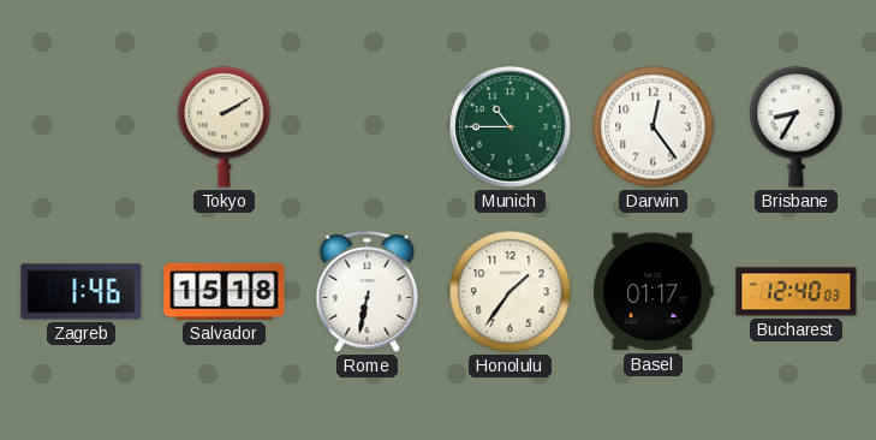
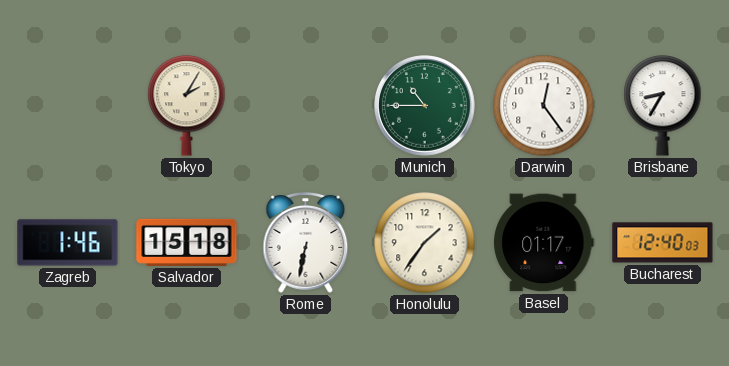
Tokyo: 2:10 -> 2:05
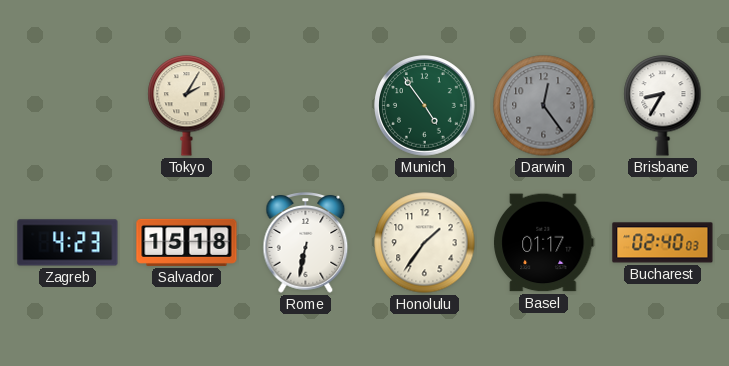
Munich: 10:45 -> 4:54
Darwin dial: white -> grey
Zagreb: 1:46 -> 4:23
Bucharest: 12:40 -> 02:40
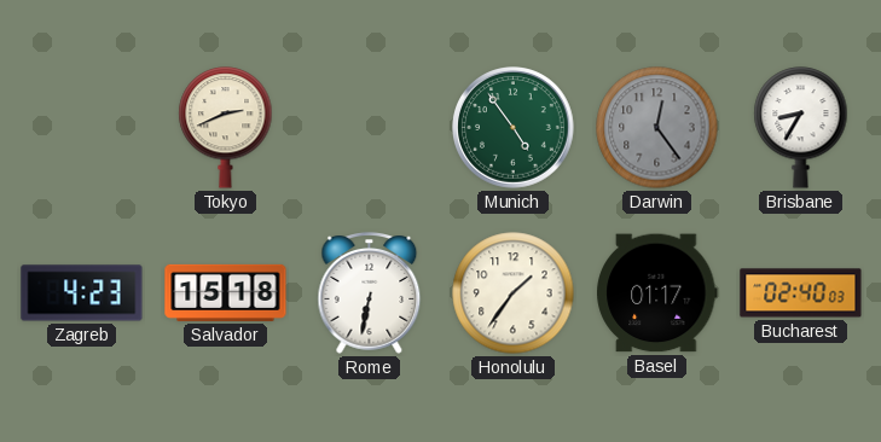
Tokyo: 2:05 -> 2:41
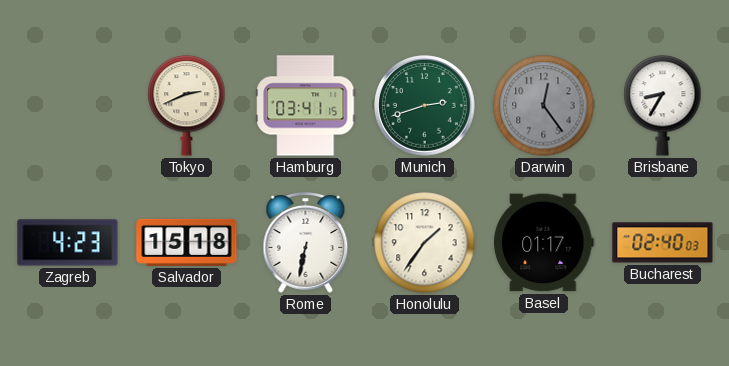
Hamburg: none -> 03:41
Munich: 4:54 -> 2:42
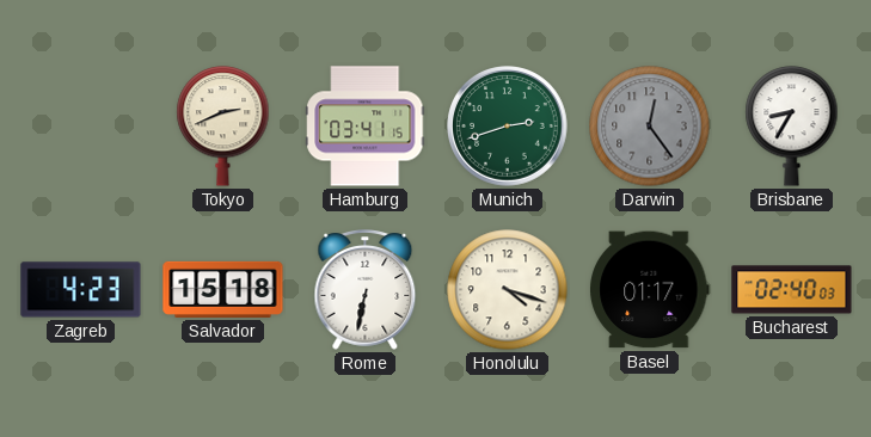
Honolulu: 1:36 -> 4:18
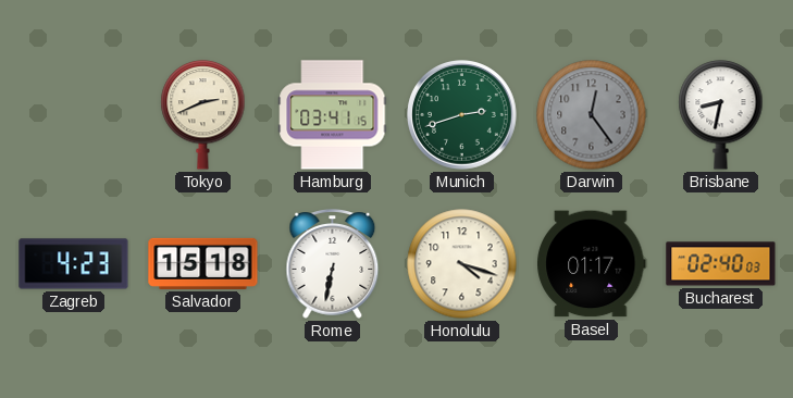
Brisbane: 8:35 -> 8:32
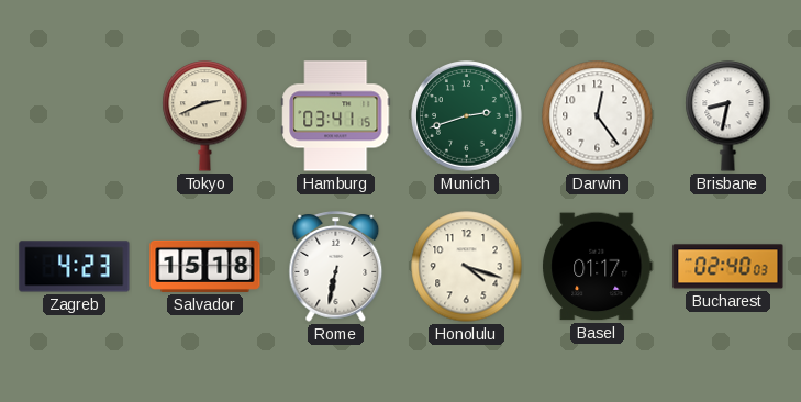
Darwin dial: grey -> white
